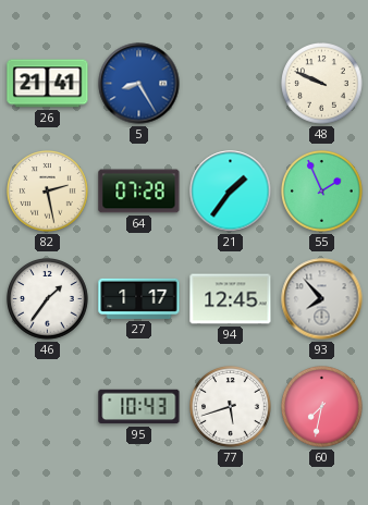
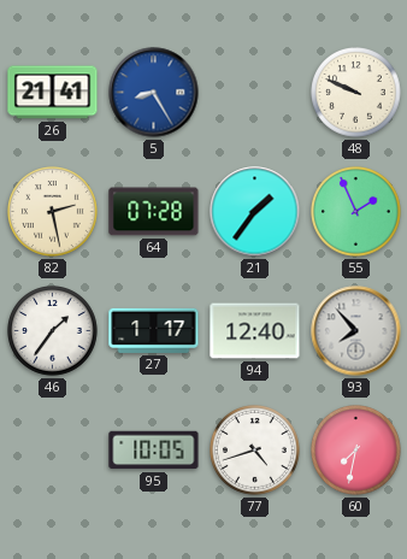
94: 12:45 -> 12:40
95: 10:43 -> 10:05
77: 5:42 -> 4:42
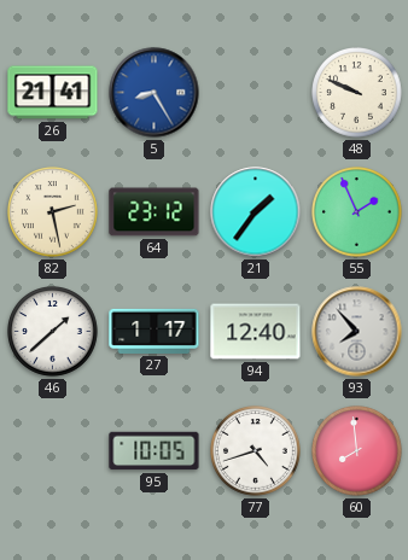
64: 07:28 -> 23:12
46: 1:36 -> 1:38
60: 7:32 -> 7:59
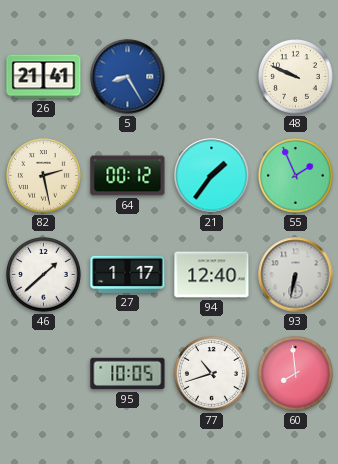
64: 23:12 -> 00:12
93: 7:53 -> 6:32
77: 4:42 -> 10:42
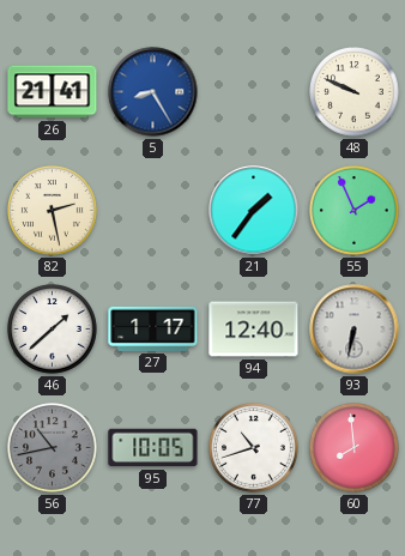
64: 00:12 -> none
56: none -> 10:43
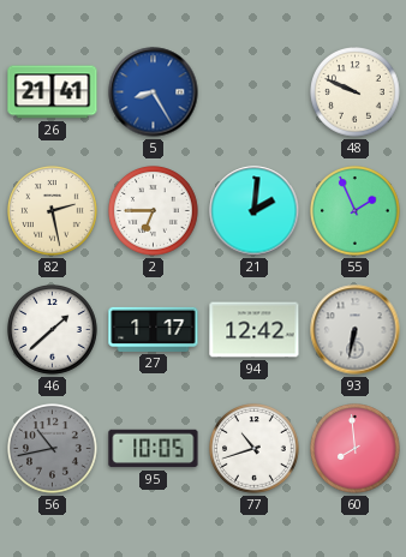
2: none -> 6:45
21: 1:36 -> 2:01
94: 12:40 -> 12:42
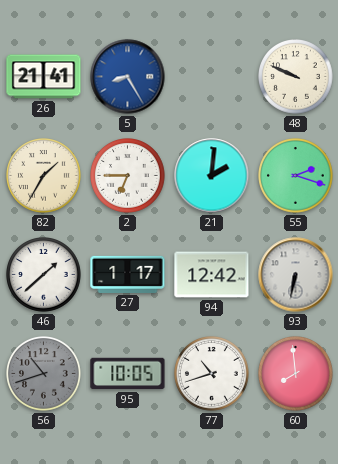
82: 2:28 -> 1:35
55: 1:56 -> 2:18
56: 10:43 -> 10:42
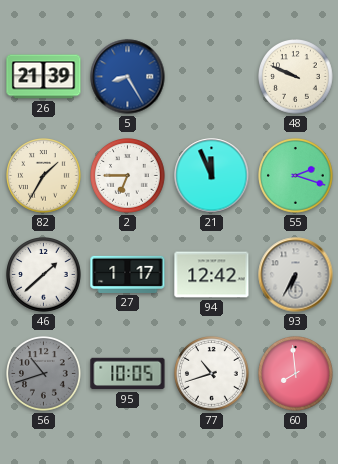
26: 21:41 -> 21:39
21: 2:01 -> 11:56
93: 6:32 -> 6:35
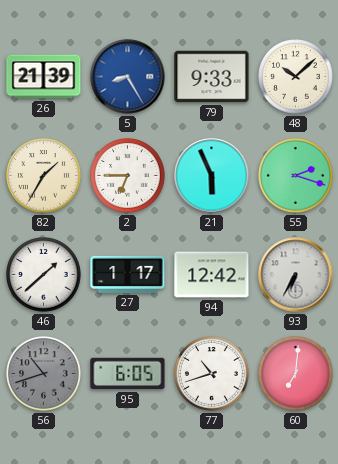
79: none -> 9:33
48: 9:49 -> 10:08
21: 11:56 -> 5:56
95: 10:05 -> 6:05
60: 7:59 -> 7:01
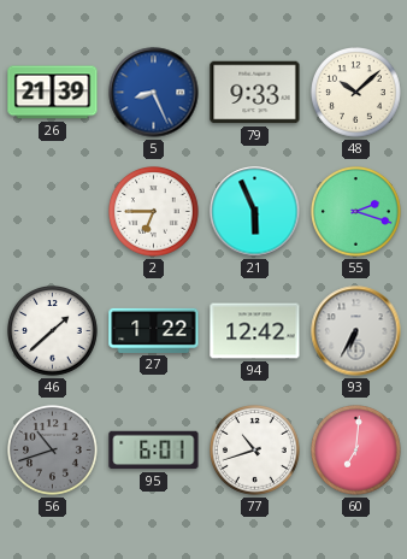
5: 8:25 -> 8:26
82: 1:35 -> none
27: 1:17 -> 1:22
95: 6:05 -> 6:01
